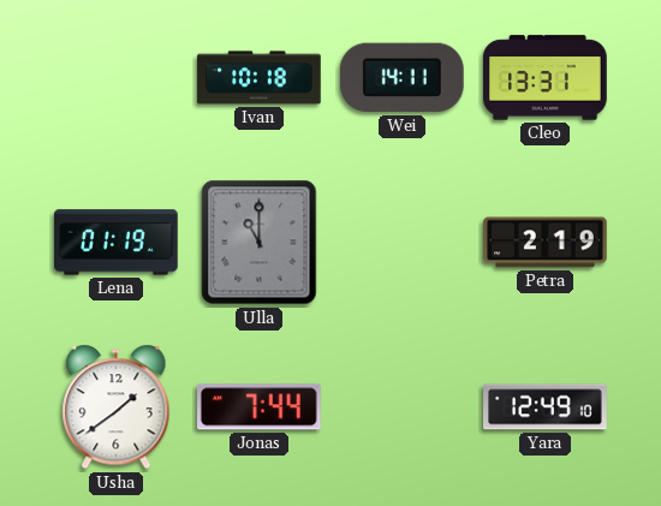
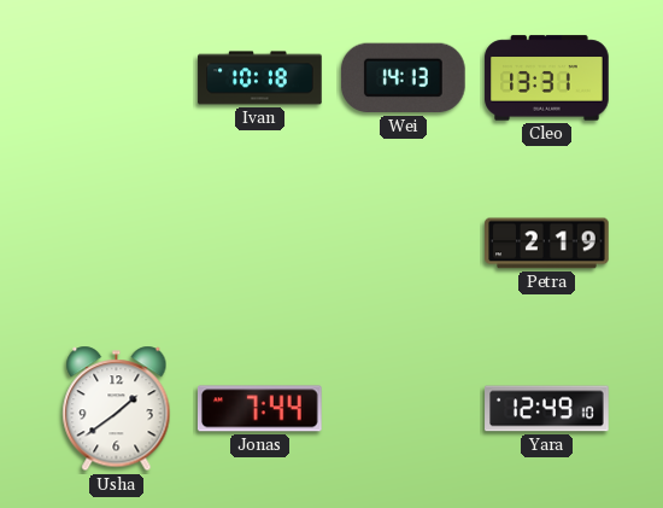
Wei: 14:11 -> 14:13
Lena: 01:19 -> none
Ulla: 11:00 -> none
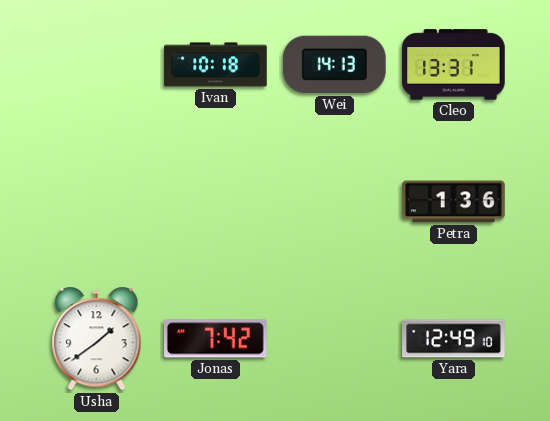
Petra: 2:19 -> 1:36
Jonas: 7:44 -> 7:42
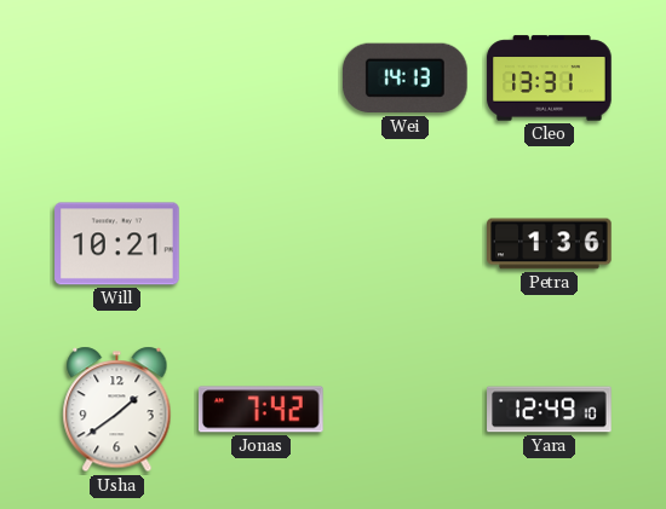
Ivan: 10:18 -> none
Will: none -> 10:21
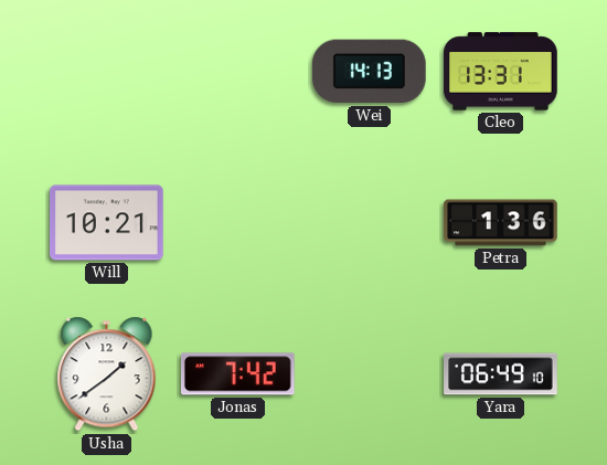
Yara: 12:49 -> 06:49
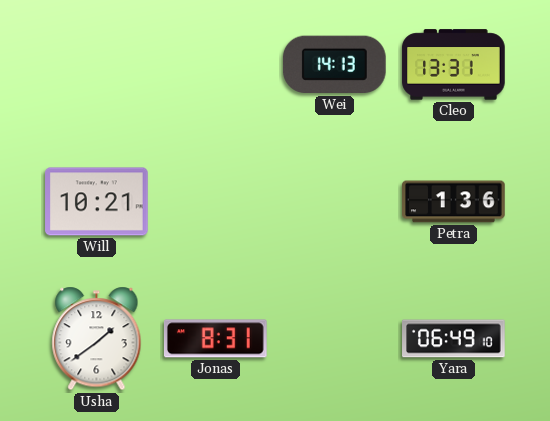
Jonas: 7:42 -> 8:31
